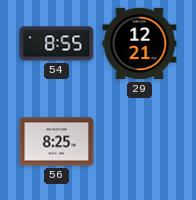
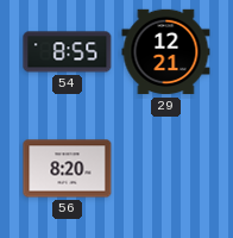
56: 8:25 -> 8:20
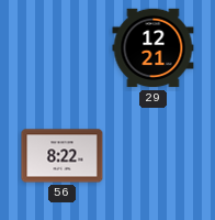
54: 8:55 -> none
56: 8:20 -> 8:22
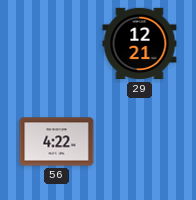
56: 8:22 -> 4:22
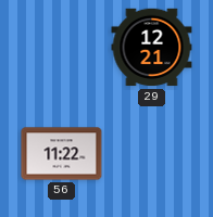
56: 4:22 -> 11:22
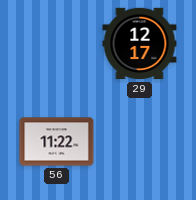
29: 12:21 -> 12:17
